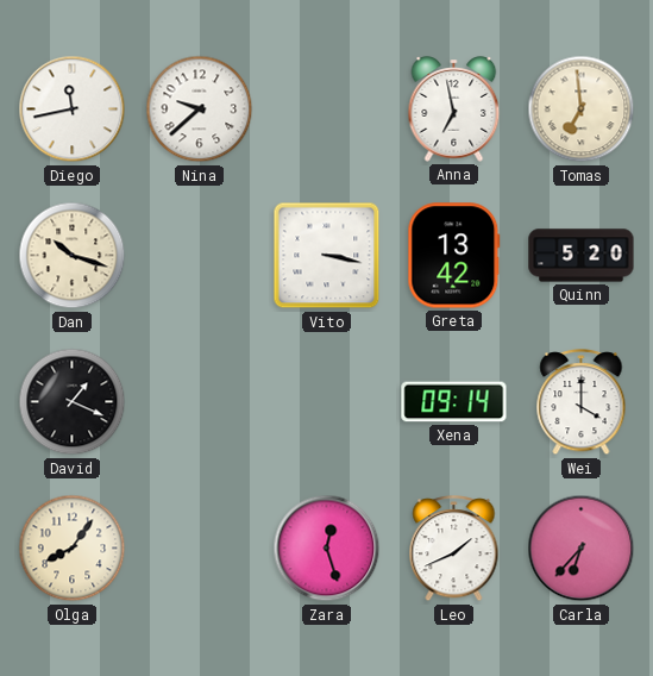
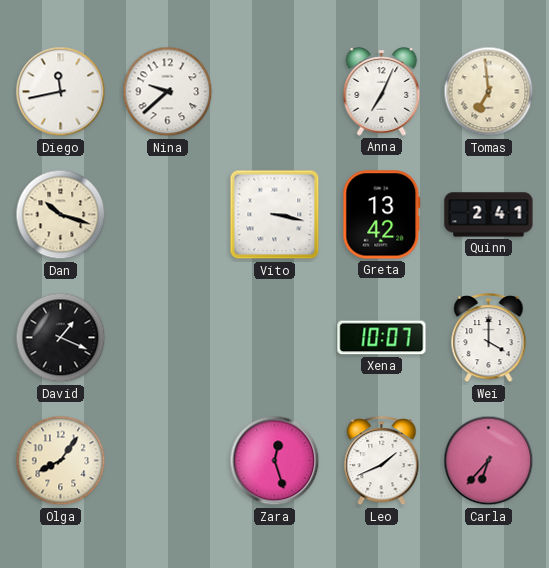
Anna: 6:58 -> 7:04
Quinn: 5:20 -> 2:41
Xena: 09:14 -> 10:07
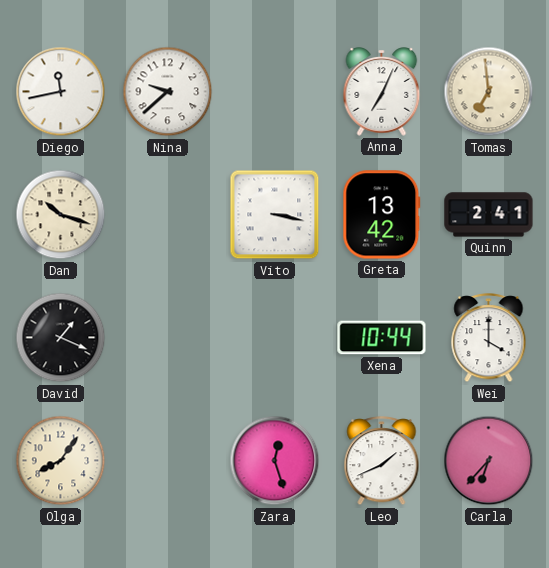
Xena: 10:07 -> 10:44
